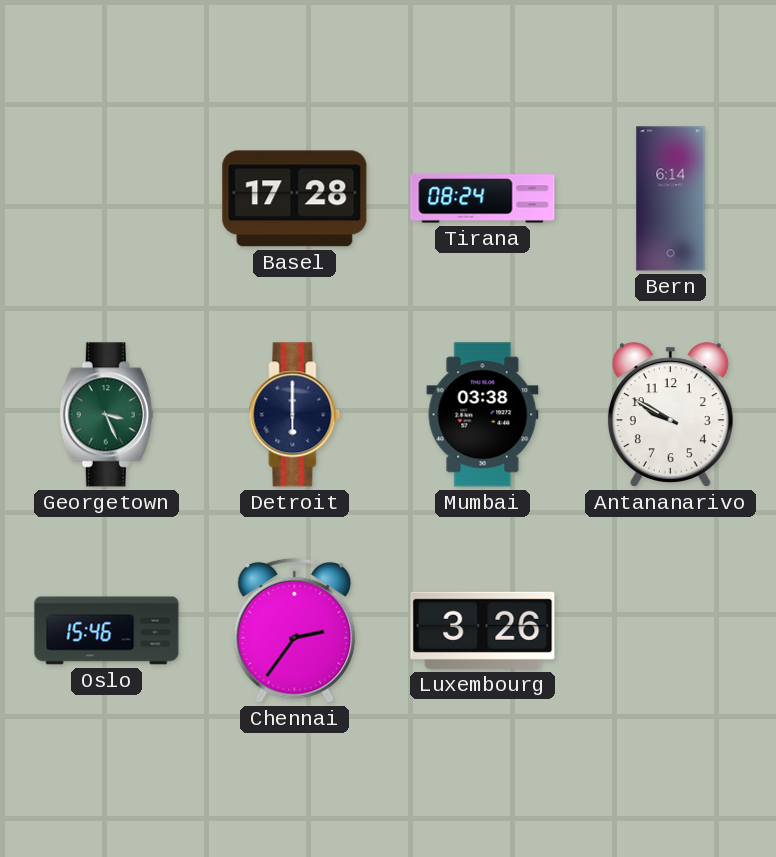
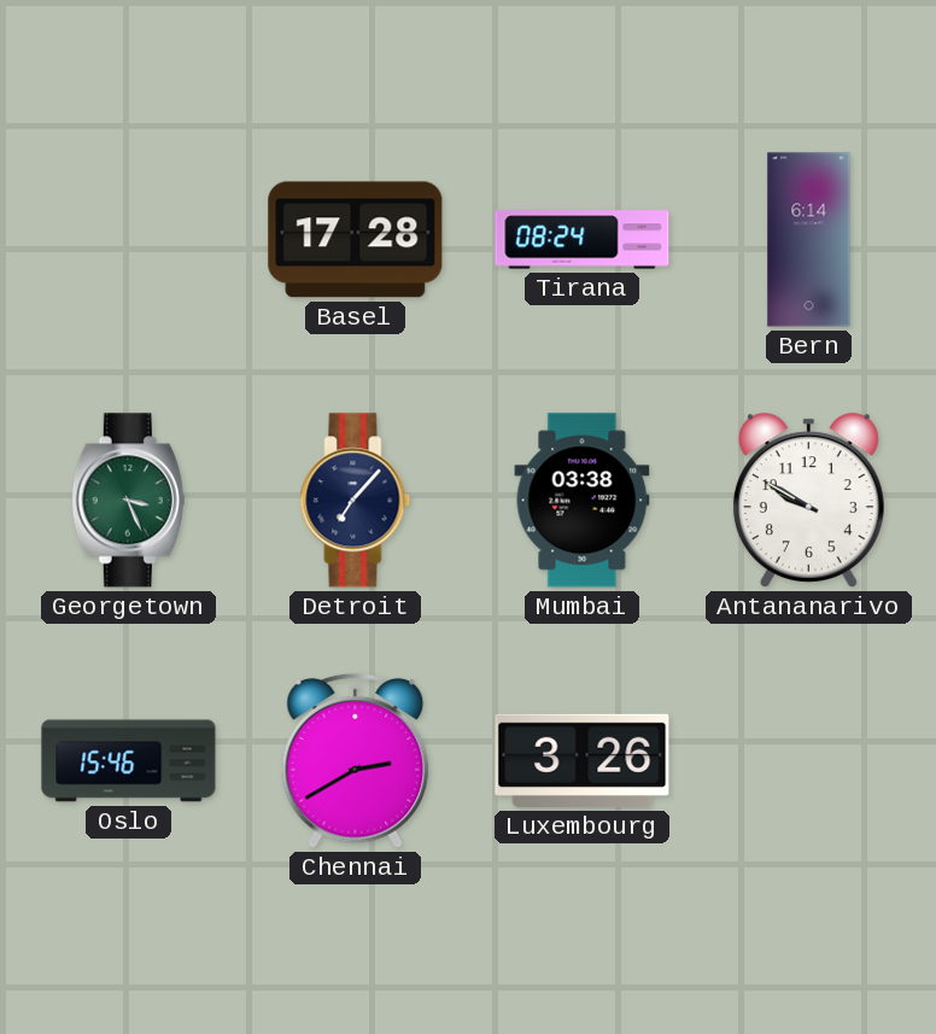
Detroit: 6:00 -> 7:07
Chennai: 2:36 -> 2:40
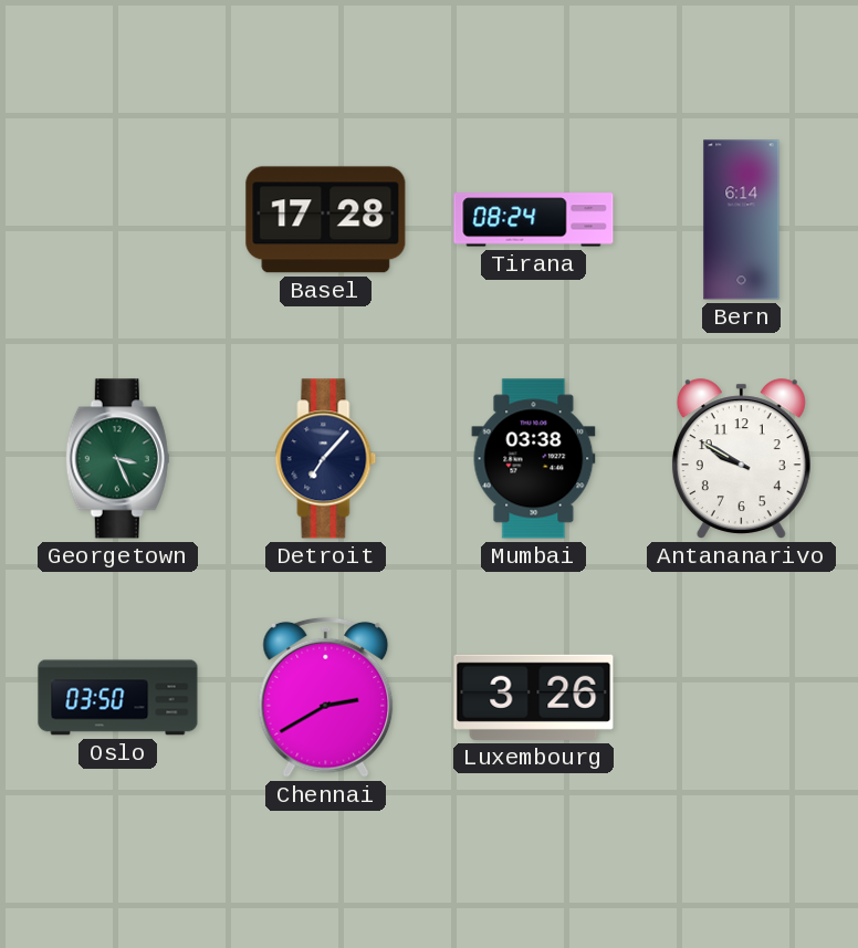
Oslo: 15:46 -> 03:50
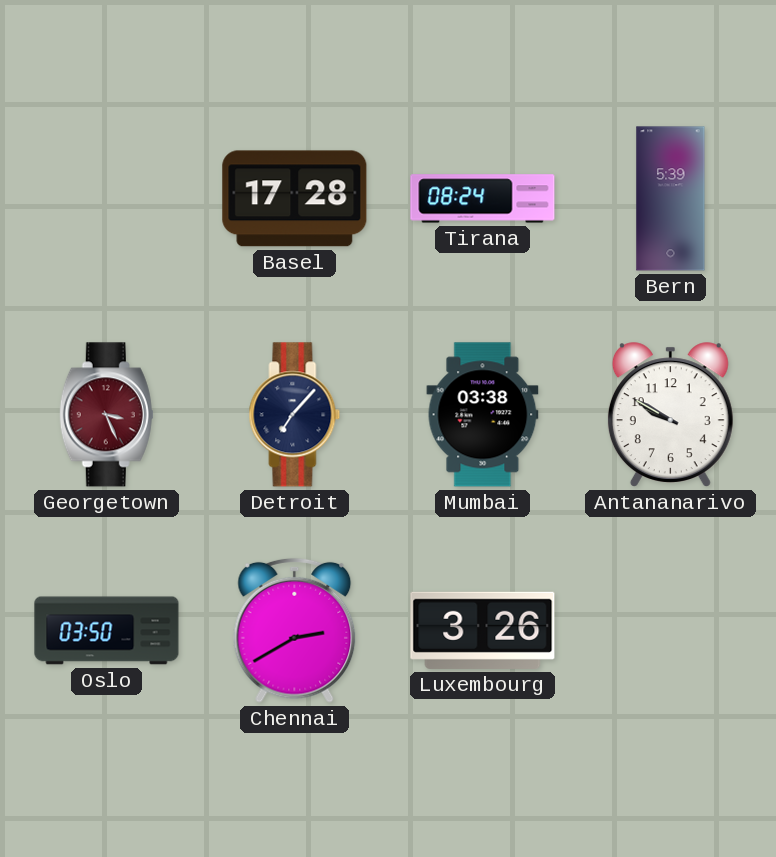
Bern: 6:14 -> 5:39
Georgetown dial: green -> burgundy
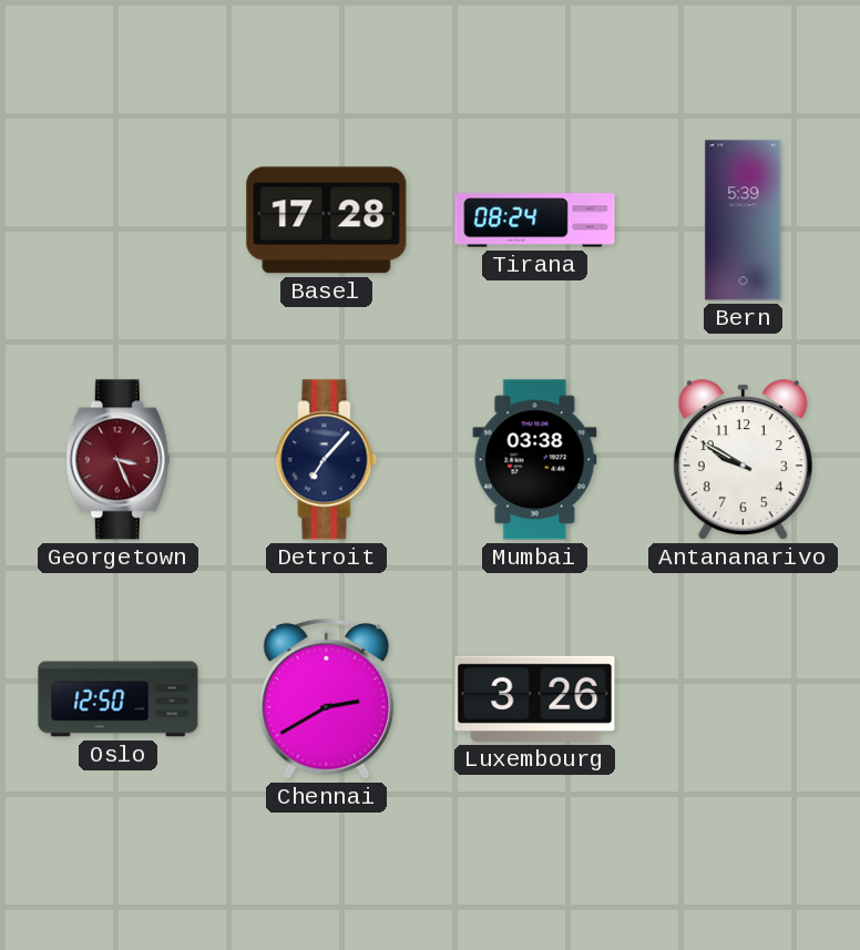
Oslo: 03:50 -> 12:50
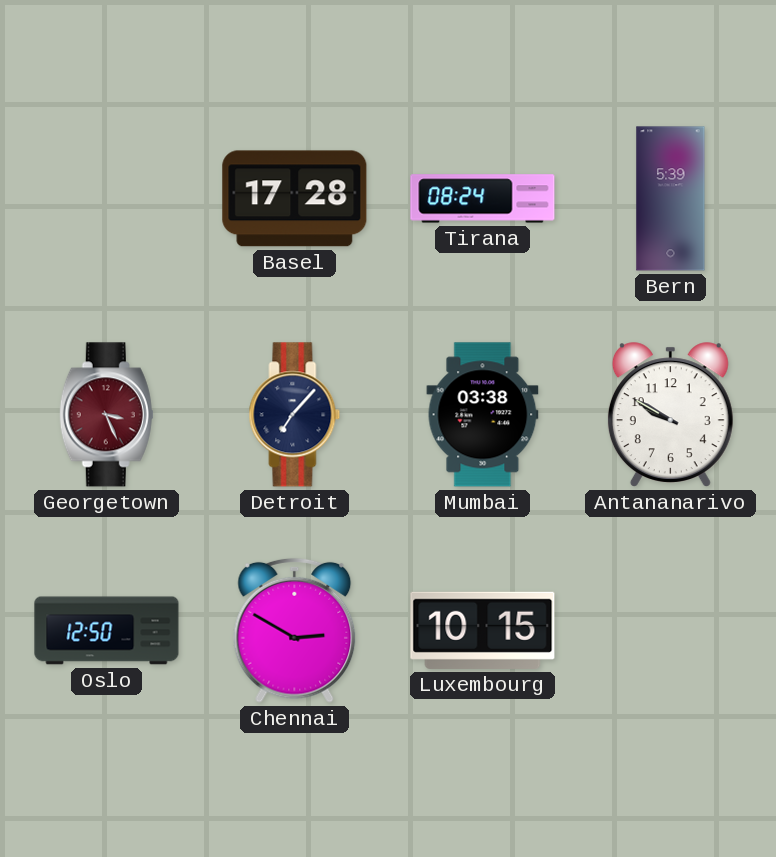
Chennai: 2:40 -> 2:50
Luxembourg: 3:26 -> 10:15
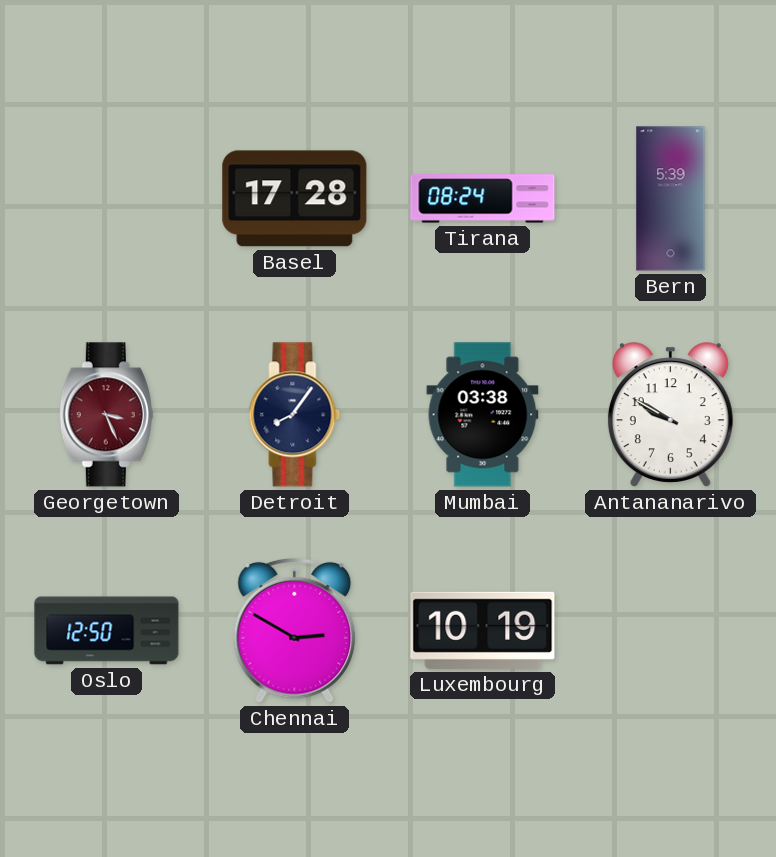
Detroit: 7:07 -> 8:06
Luxembourg: 10:15 -> 10:19
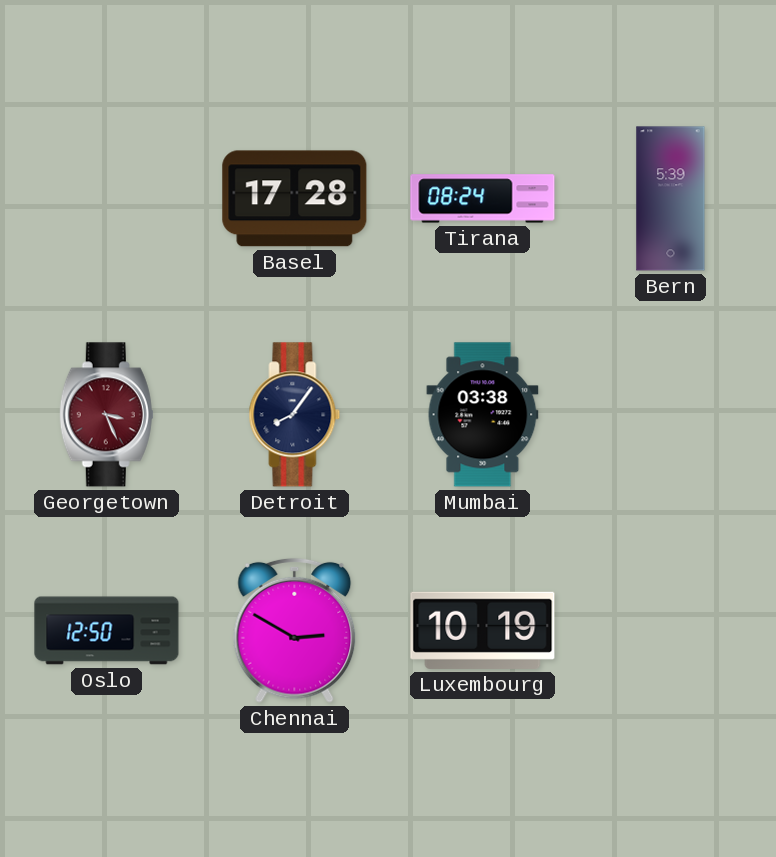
Antananarivo: 9:50 -> none
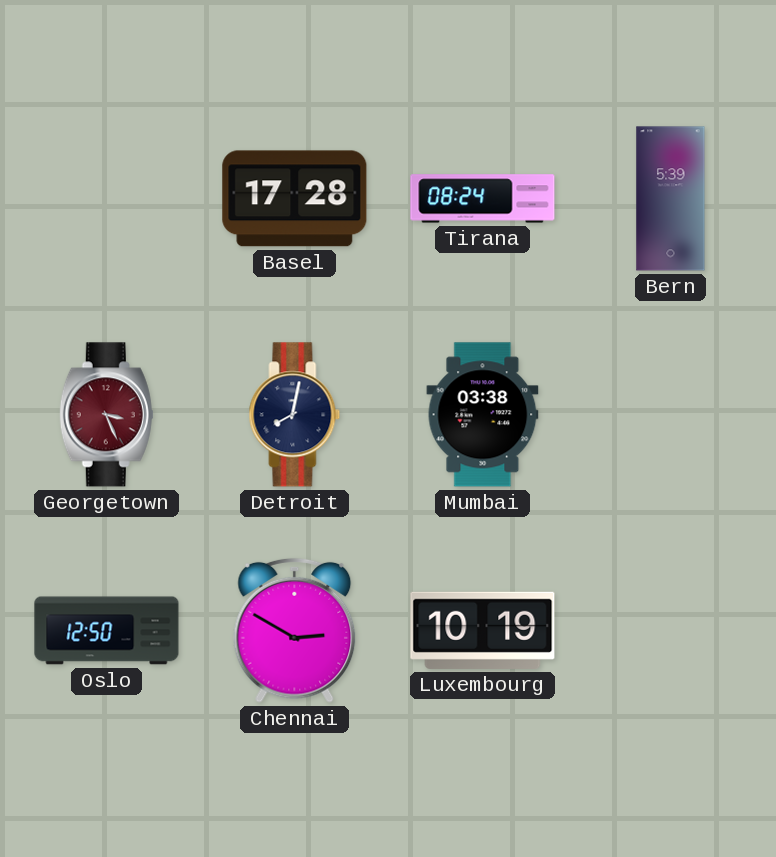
Detroit: 8:06 -> 8:02
